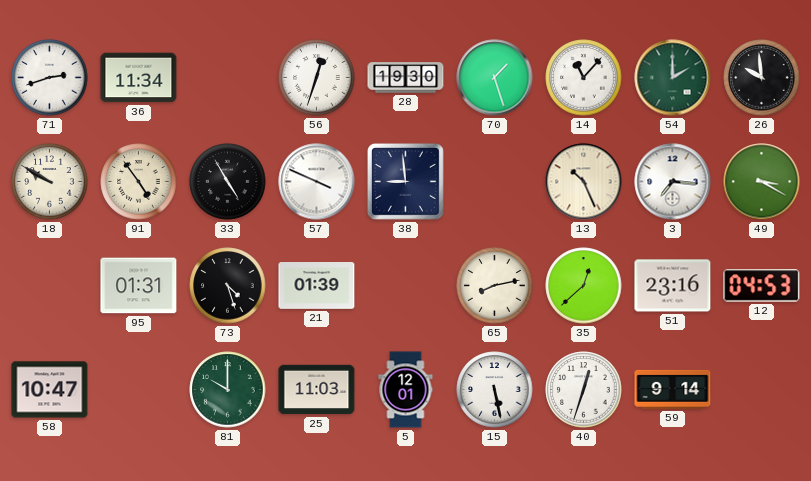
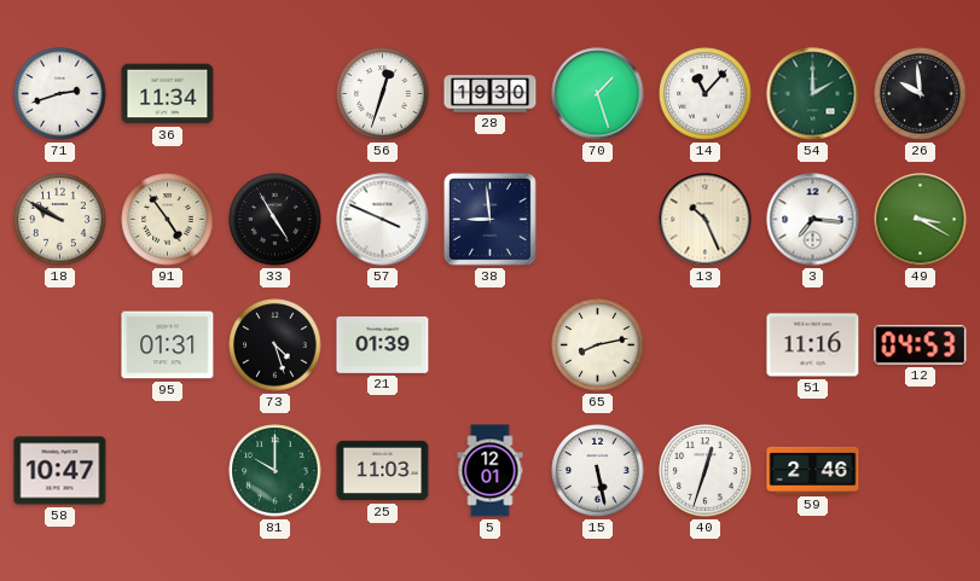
35: 12:38 -> none
51: 23:16 -> 11:16
59: 9:14 -> 2:46
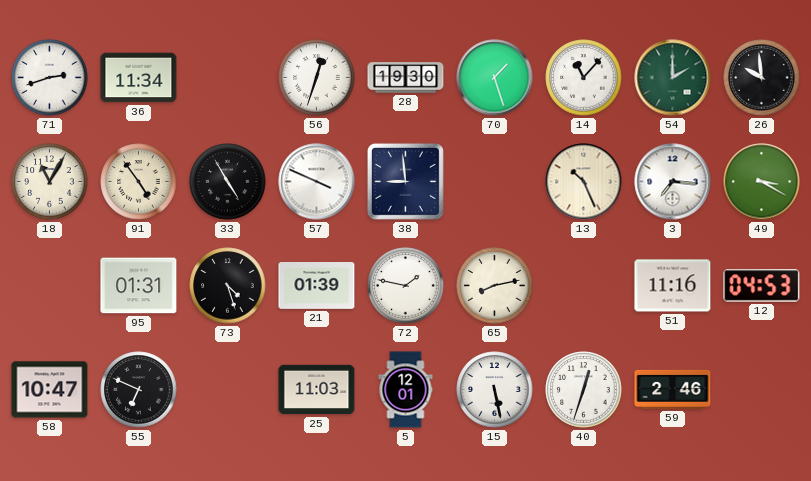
18: 9:50 -> 11:05
72: none -> 1:47
55: none -> 6:49
81: 10:00 -> none
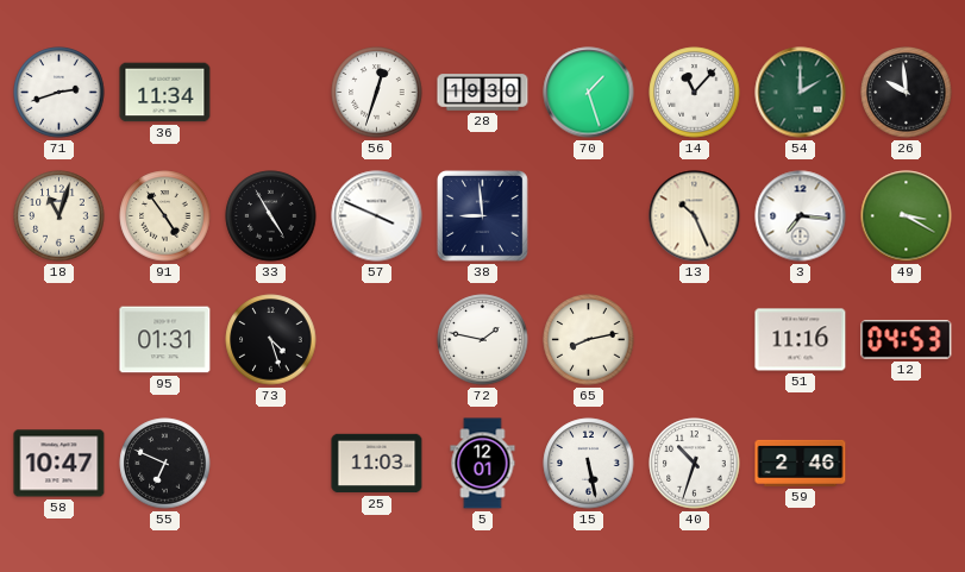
18: 11:05 -> 11:03
21: 01:39 -> none
40: 12:33 -> 10:33
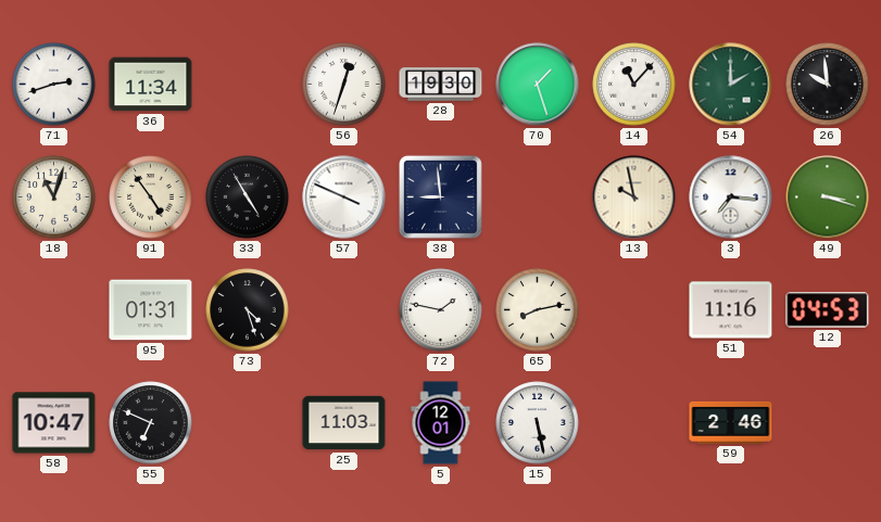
13: 10:26 -> 9:58
49: 3:20 -> 3:18
40: 10:33 -> none
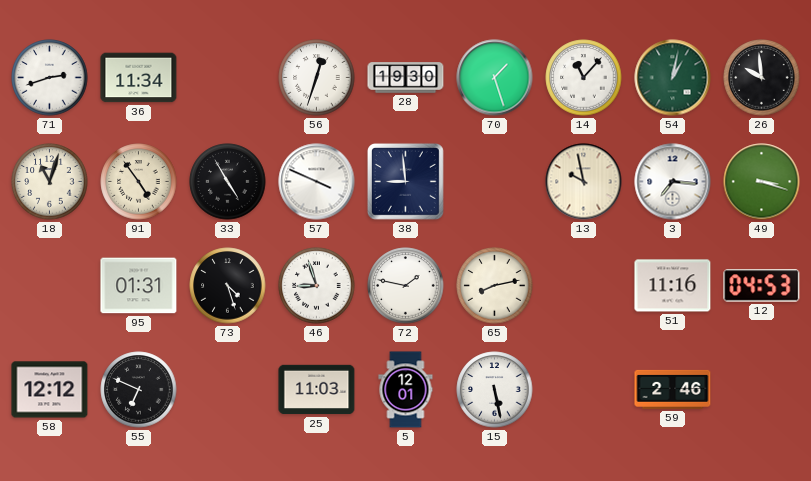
54: 2:00 -> 1:02
46: none -> 8:57
58: 10:47 -> 12:12
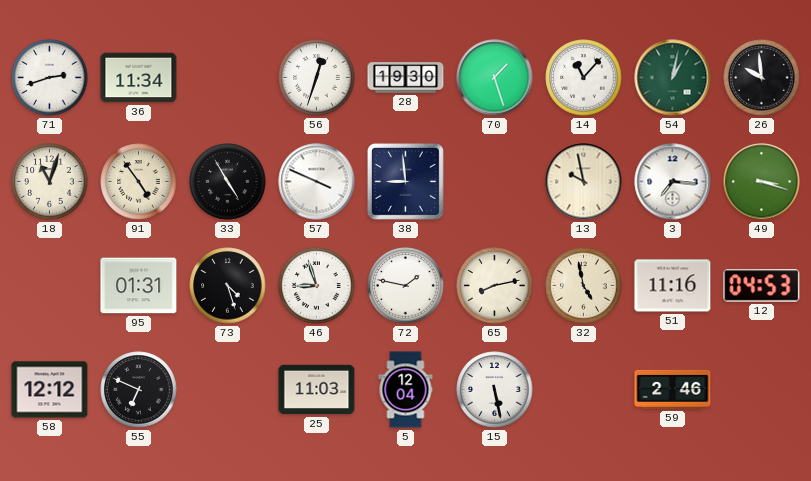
32: none -> 4:58
5: 12:01 -> 12:04
